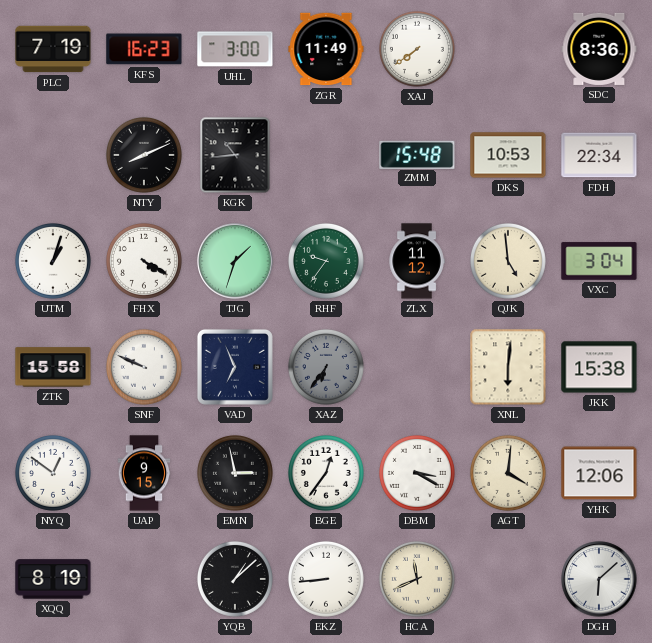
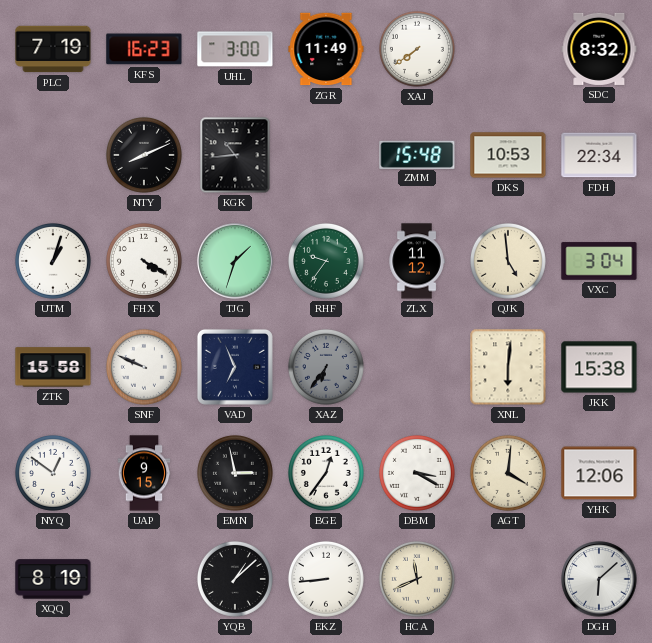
SDC: 8:36 -> 8:32
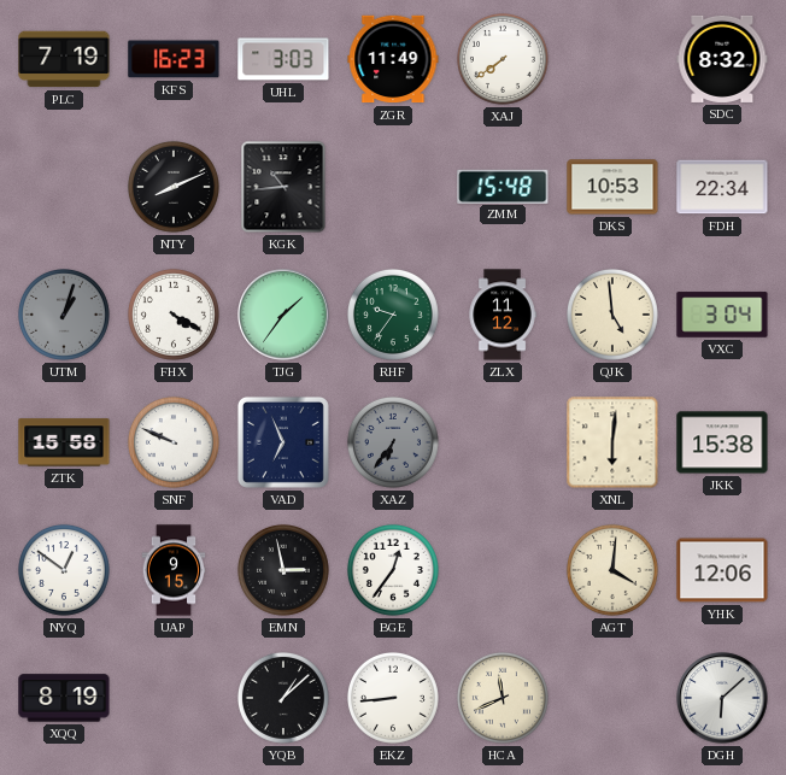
UHL: 3:00 -> 3:03
UTM dial: white -> grey
TJG: 1:33 -> 1:36
DBM: 3:20 -> none
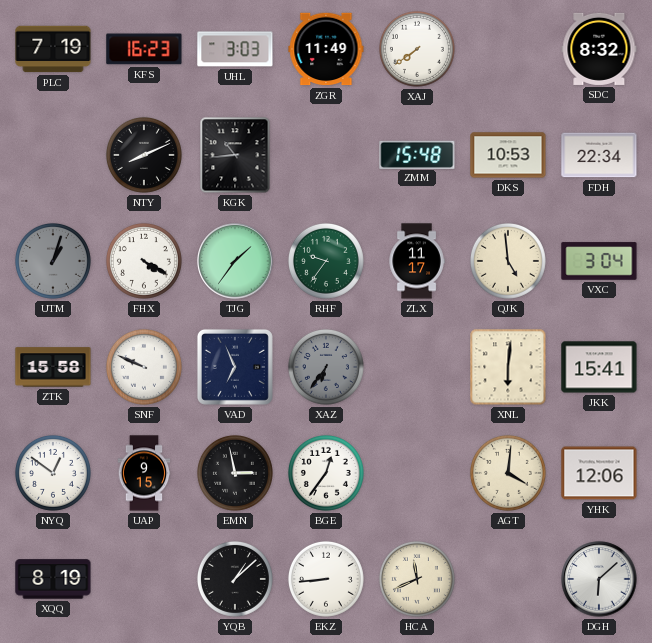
ZLX: 11:12 -> 11:17
JKK: 15:38 -> 15:41
